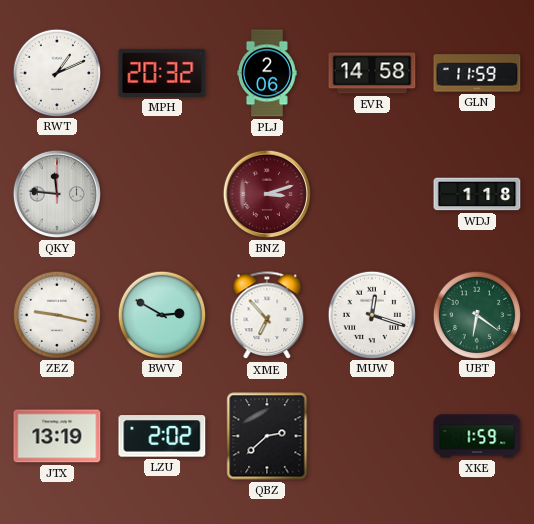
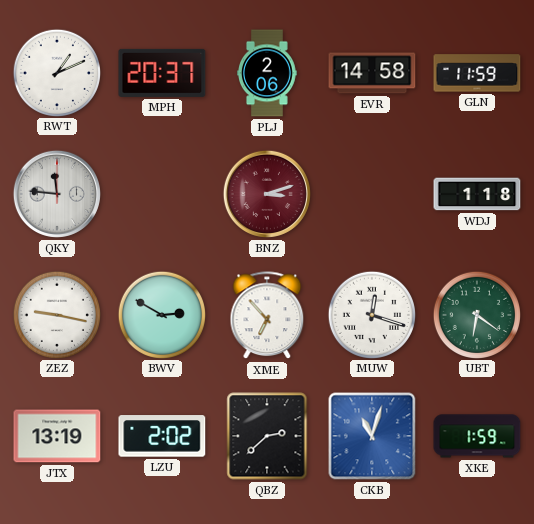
MPH: 20:32 -> 20:37
CKB: none -> 11:03
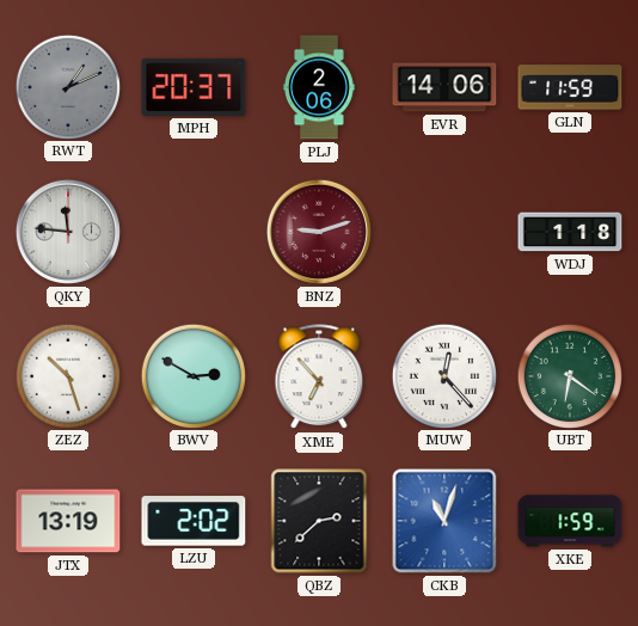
RWT dial: white -> grey
EVR: 14:58 -> 14:06
BNZ: 3:12 -> 9:12
ZEZ: 9:17 -> 10:27
MUW: 12:18 -> 12:23
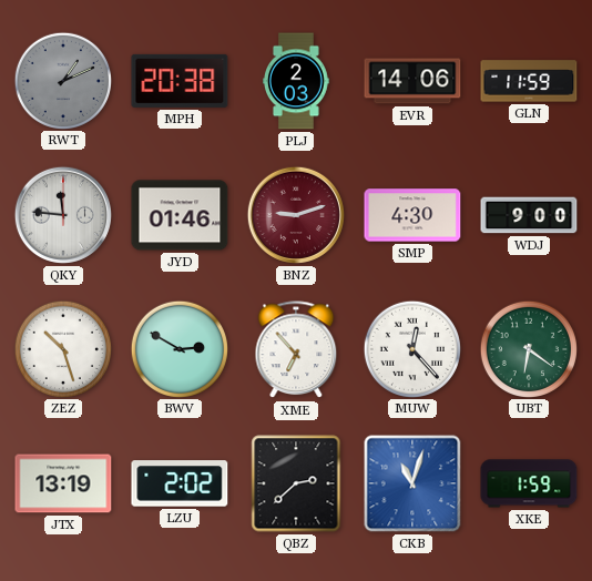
MPH: 20:37 -> 20:38
PLJ: 2:06 -> 2:03
JYD: none -> 01:46
SMP: none -> 4:30
WDJ: 1:18 -> 9:00
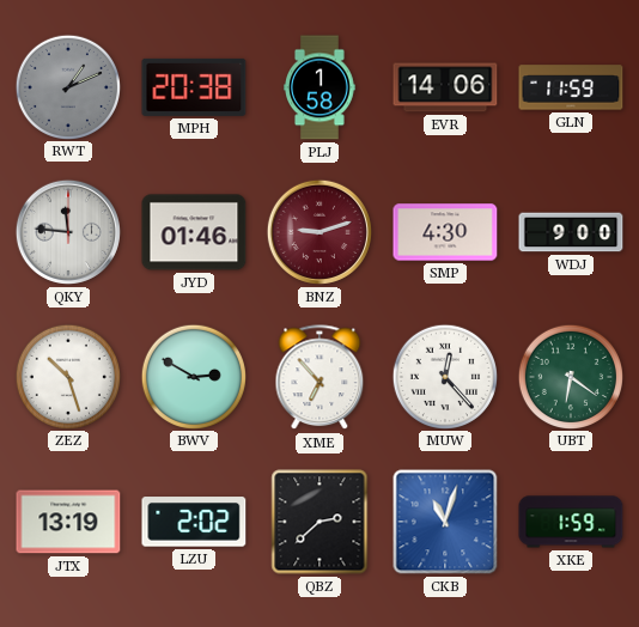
PLJ: 2:03 -> 1:58
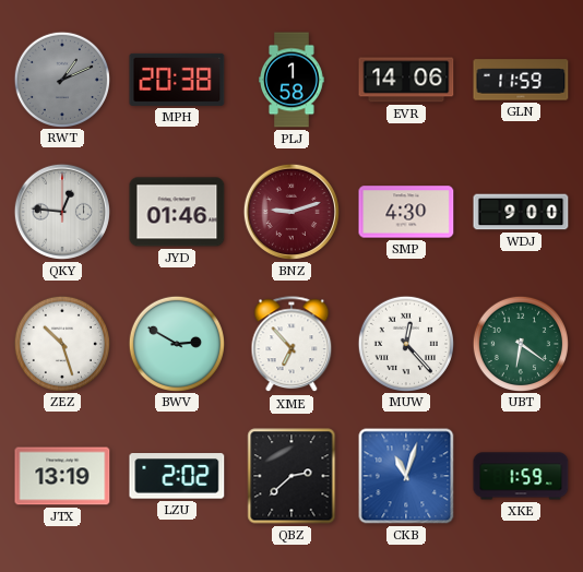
QKY: 11:46 -> 12:46
